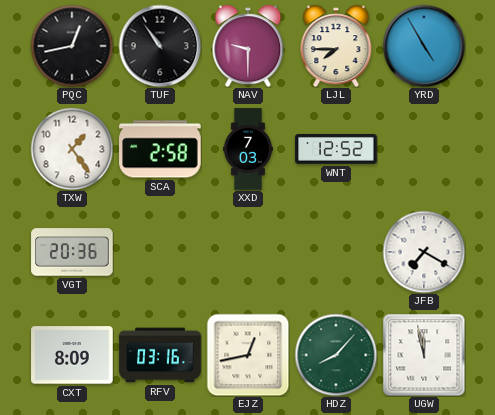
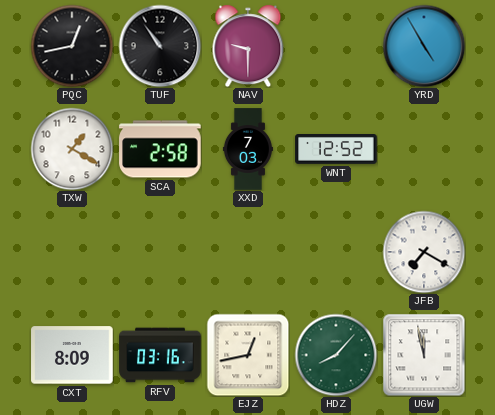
LJL: 7:45 -> none
TXW: 1:24 -> 1:20
VGT: 20:36 -> none
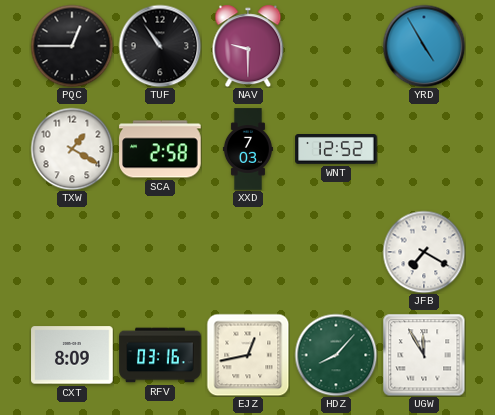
PQC: 12:43 -> 12:45
UGW: 11:58 -> 11:55
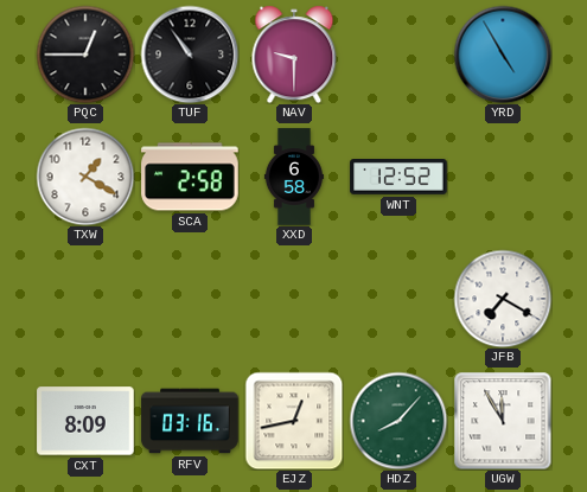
XXD: 7:03 -> 6:58
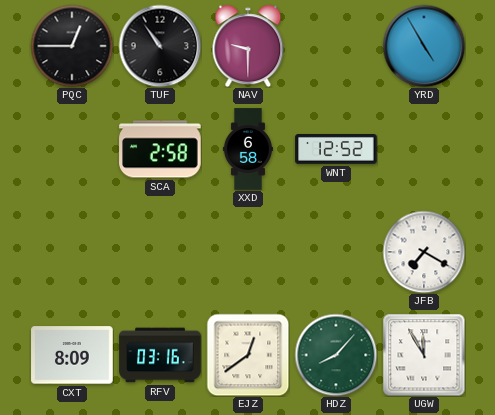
TXW: 1:20 -> none
EJZ: 12:43 -> 12:39
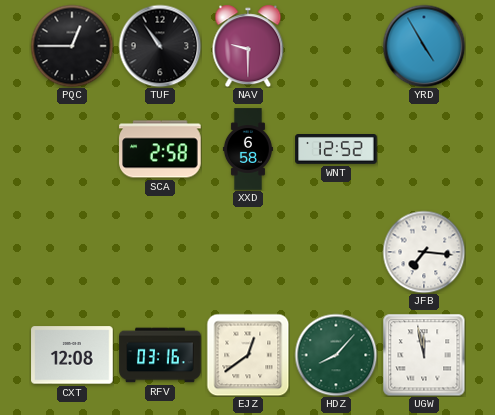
JFB: 7:20 -> 7:16
CXT: 8:09 -> 12:08
UGW: 11:55 -> 11:58
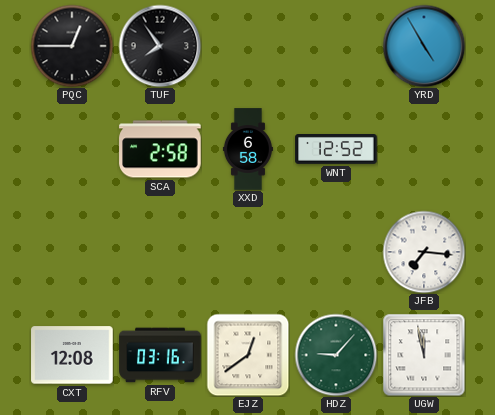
TUF: 10:54 -> 7:54
NAV: 9:30 -> none
HDZ: 8:07 -> 9:07
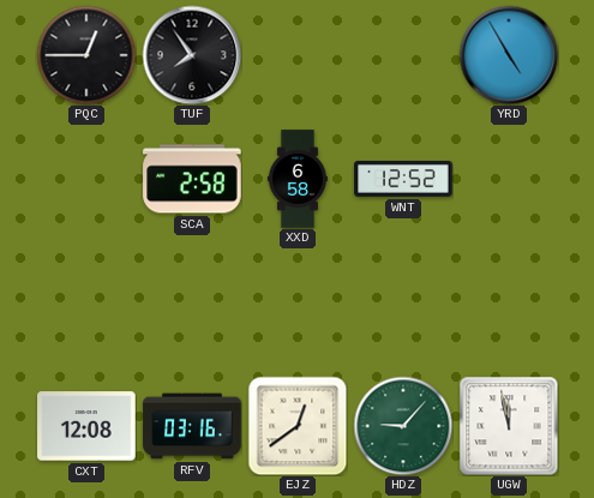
JFB: 7:16 -> none
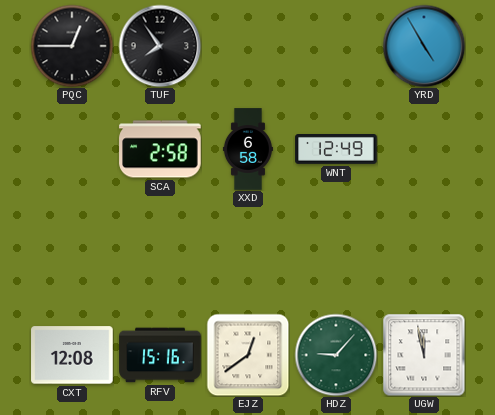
WNT: 12:52 -> 12:49
RFV: 03:16 -> 15:16
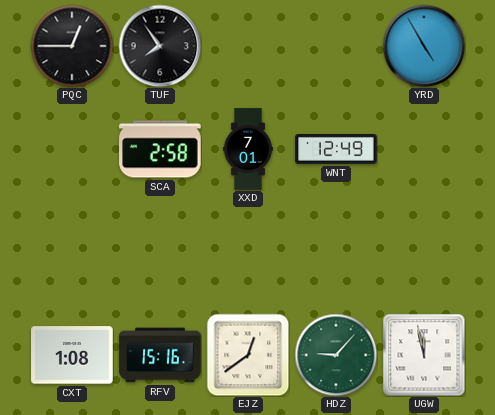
XXD: 6:58 -> 7:01
CXT: 12:08 -> 1:08
